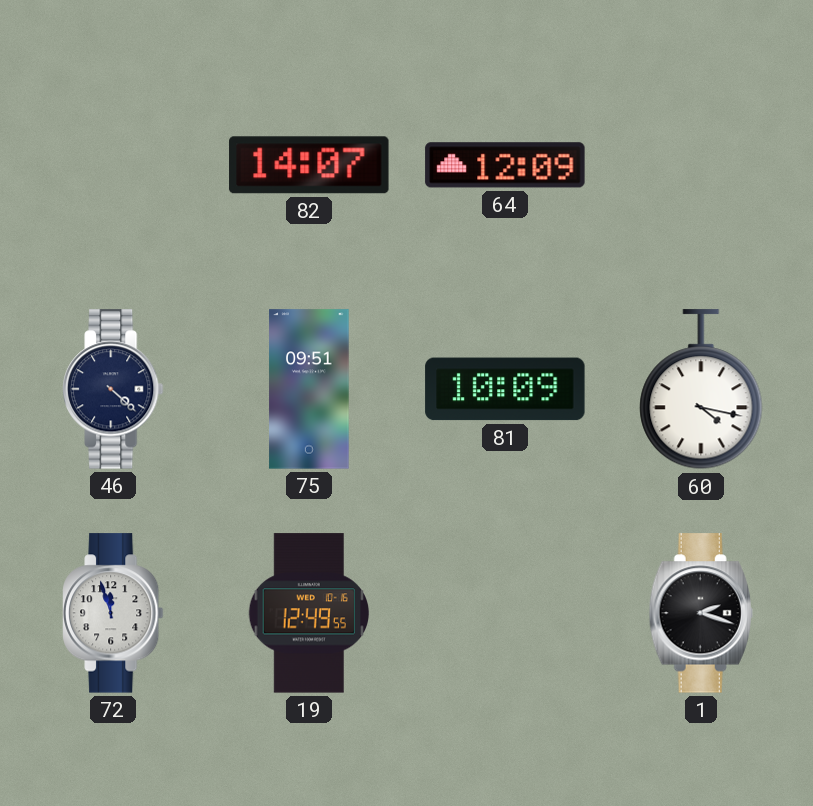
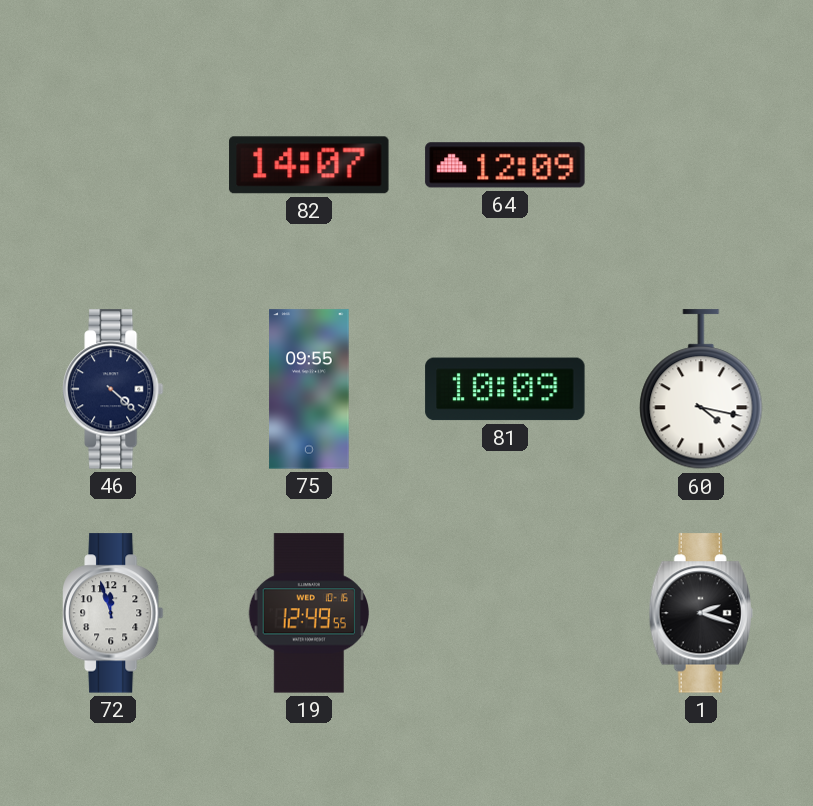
75: 09:51 -> 09:55
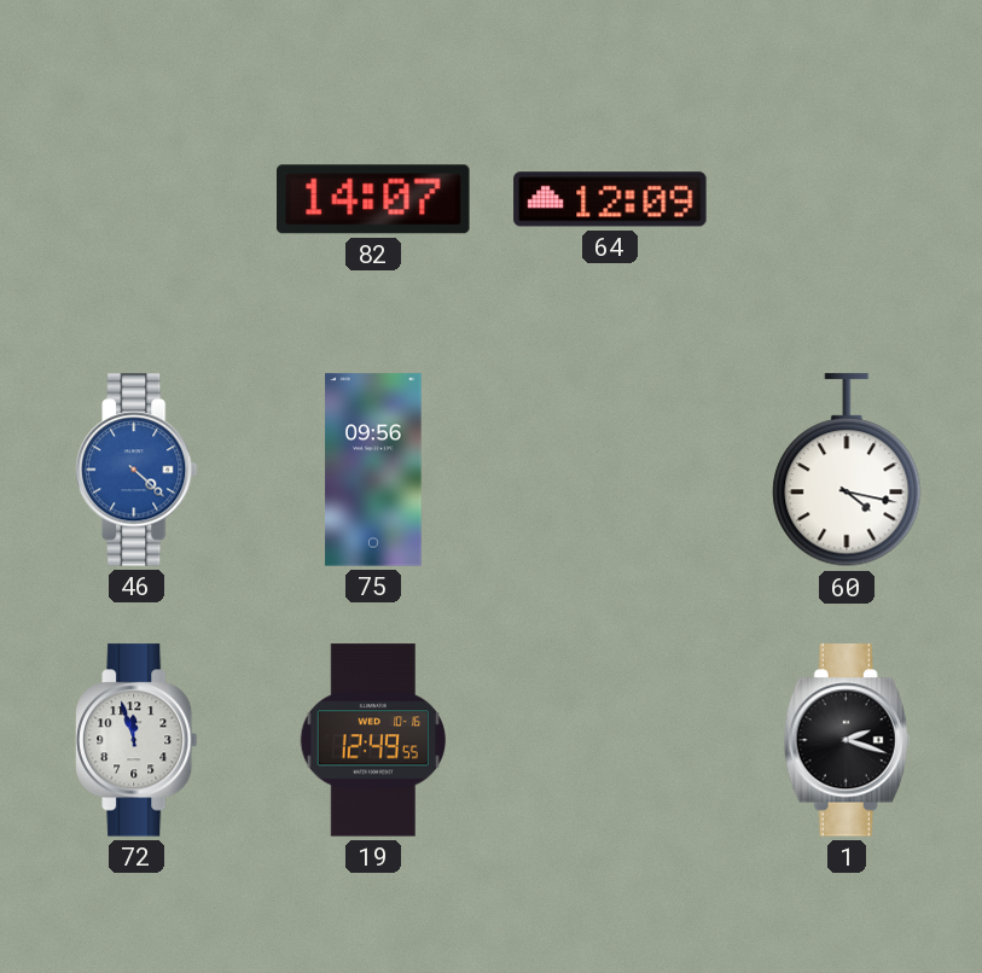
46 dial: navy -> blue
75: 09:55 -> 09:56
81: 10:09 -> none
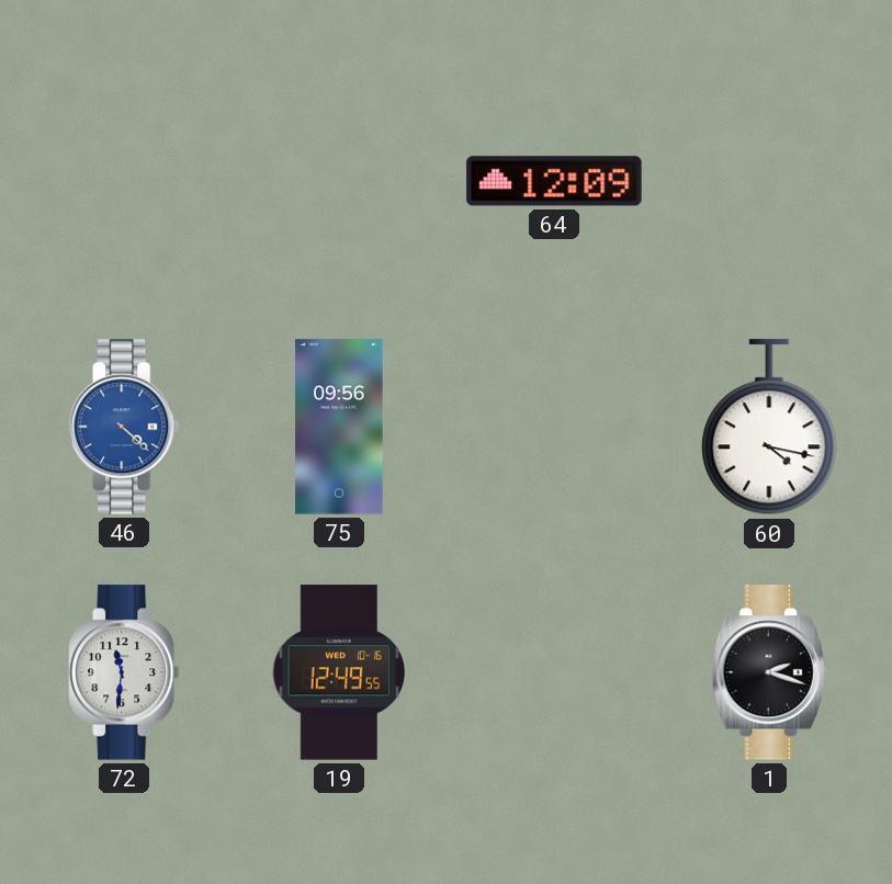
82: 14:07 -> none
72: 11:57 -> 11:31
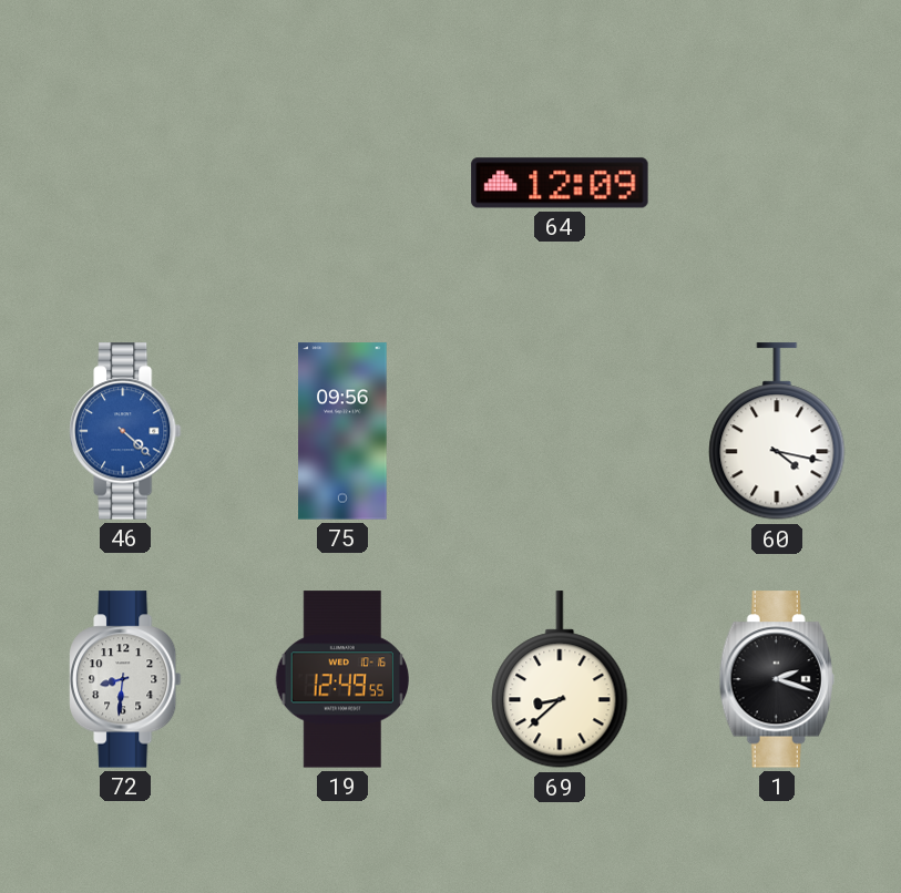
72: 11:31 -> 8:31
69: none -> 8:38
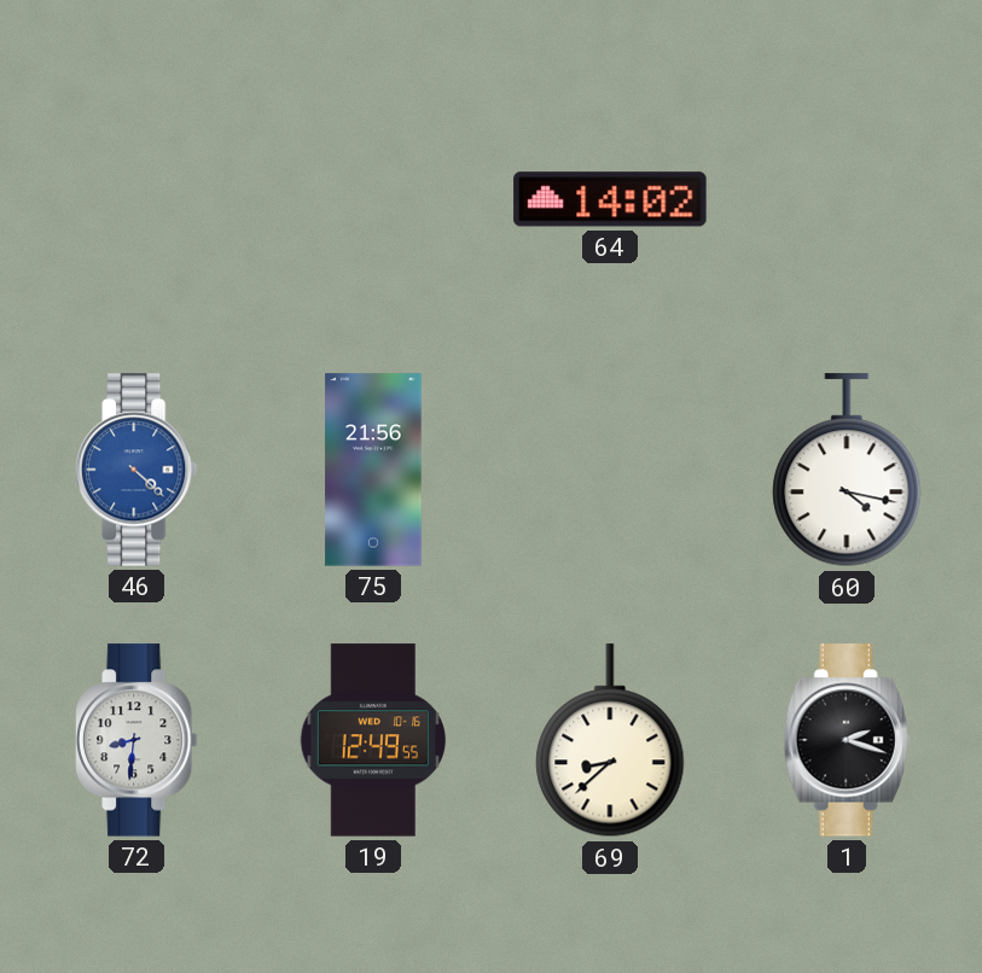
64: 12:09 -> 14:02
75: 09:56 -> 21:56
